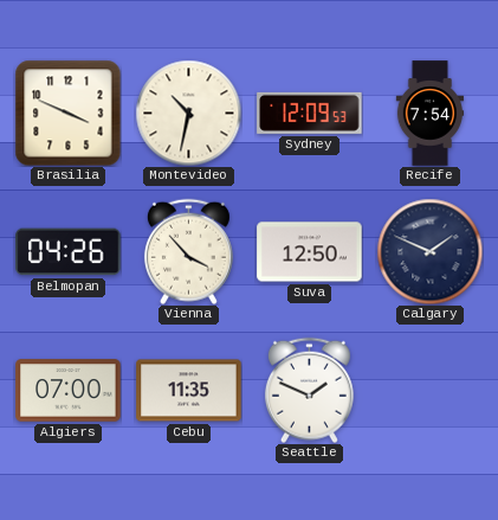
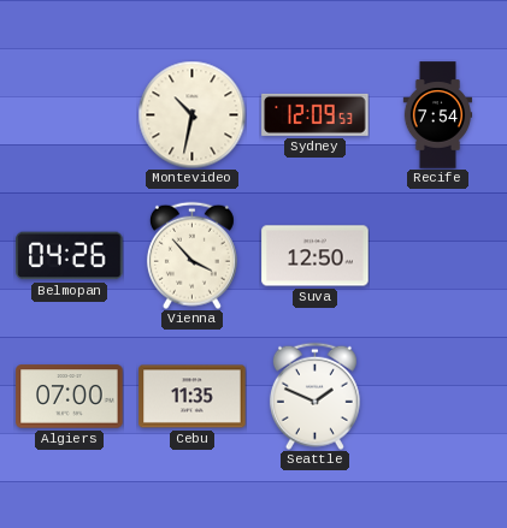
Brasilia: 3:49 -> none
Calgary: 1:49 -> none
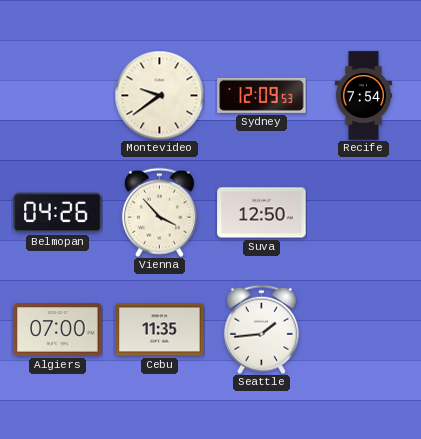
Montevideo: 10:32 -> 9:39
Seattle: 1:49 -> 1:44
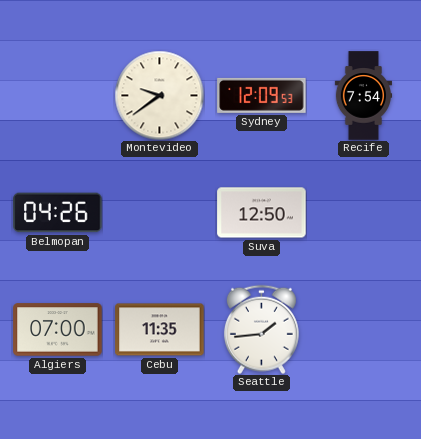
Vienna: 3:53 -> none
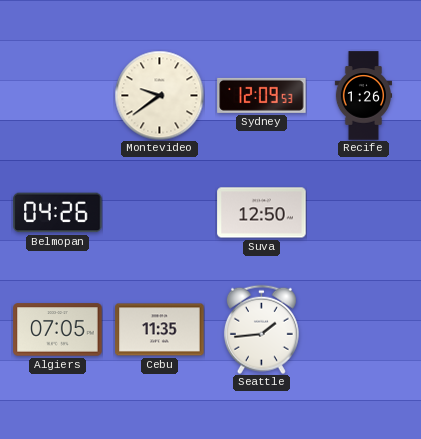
Recife: 7:54 -> 1:26
Algiers: 07:00 -> 07:05
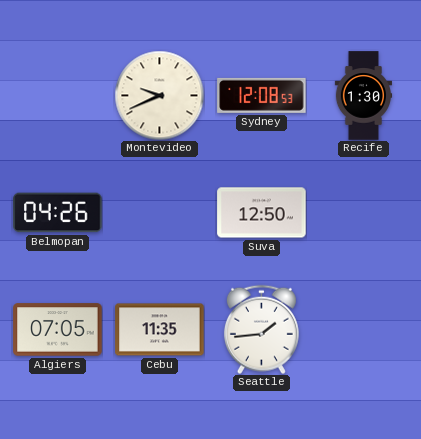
Montevideo: 9:39 -> 9:41
Sydney: 12:09 -> 12:08
Recife: 1:26 -> 1:30
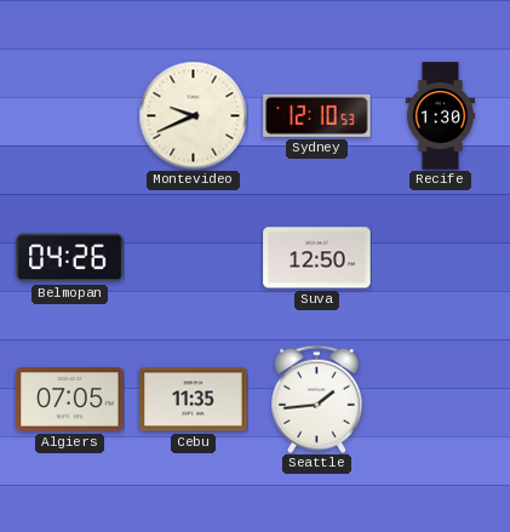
Sydney: 12:08 -> 12:10
